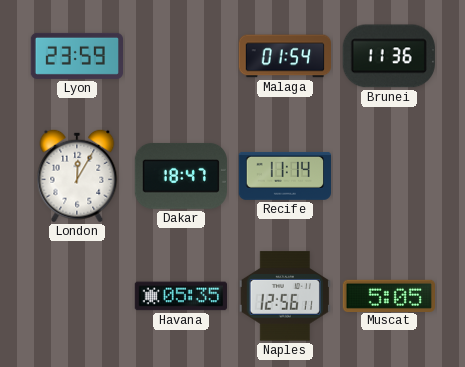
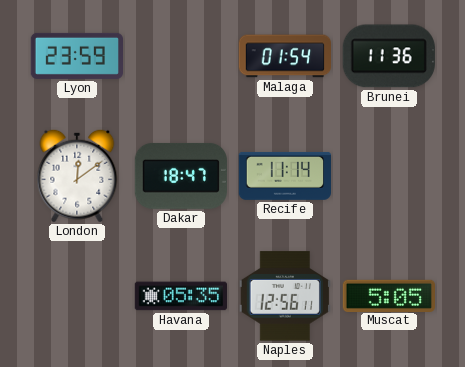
London: 12:05 -> 12:09
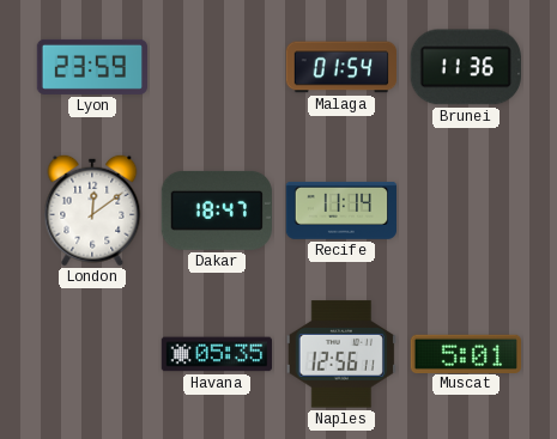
Muscat: 5:05 -> 5:01
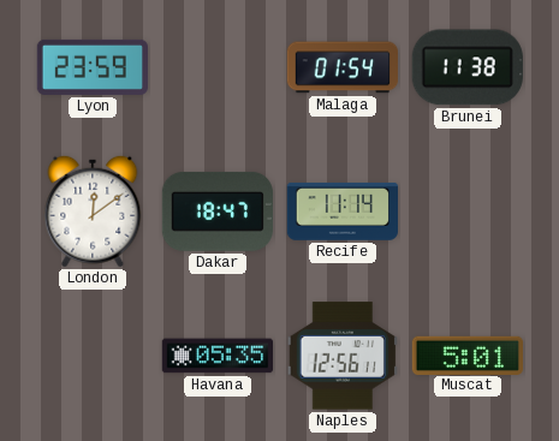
Brunei: 11:36 -> 11:38
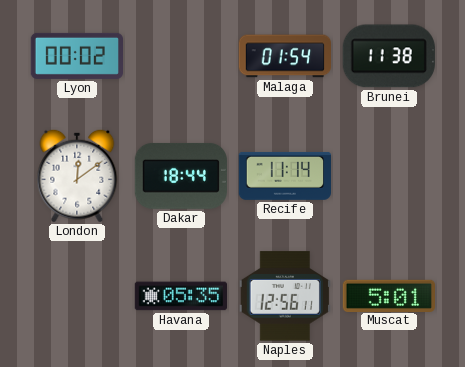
Lyon: 23:59 -> 00:02
Dakar: 18:47 -> 18:44
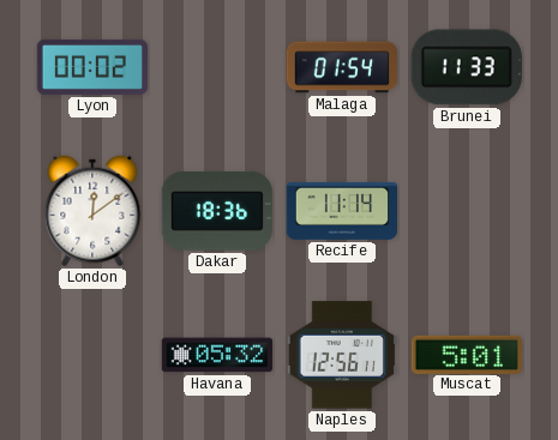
Brunei: 11:38 -> 11:33
Dakar: 18:44 -> 18:36
Havana: 05:35 -> 05:32
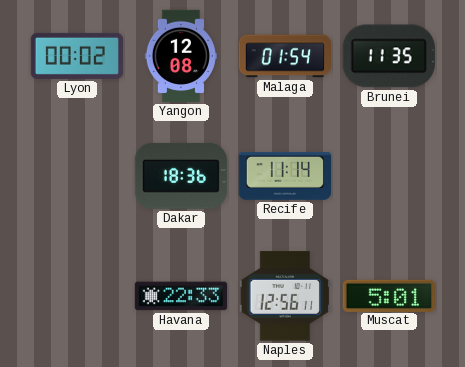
Yangon: none -> 12:08
Brunei: 11:33 -> 11:35
London: 12:09 -> none
Havana: 05:32 -> 22:33
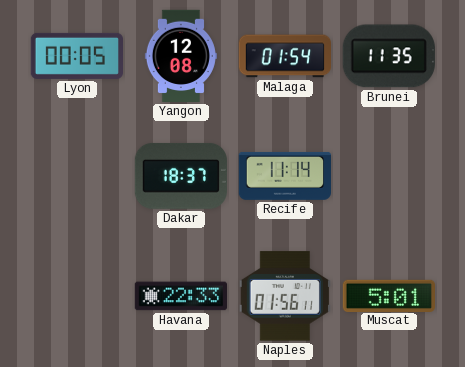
Lyon: 00:02 -> 00:05
Dakar: 18:36 -> 18:37
Naples: 12:56 -> 01:56
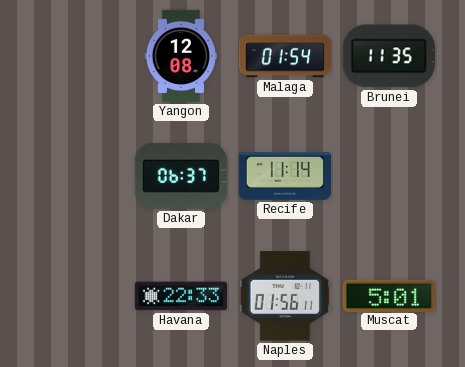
Lyon: 00:05 -> none
Dakar: 18:37 -> 06:37
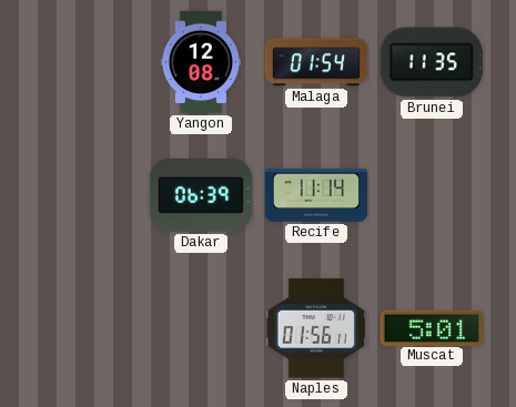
Dakar: 06:37 -> 06:39
Havana: 22:33 -> none
